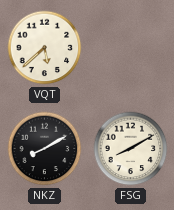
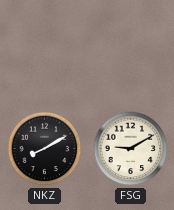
VQT: 5:38 -> none
FSG: 8:10 -> 9:10
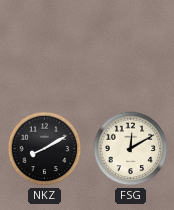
FSG: 9:10 -> 12:10
